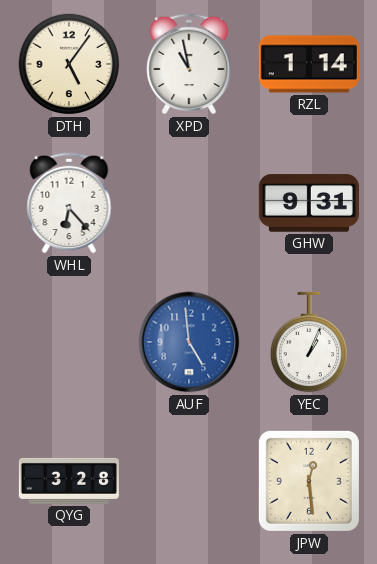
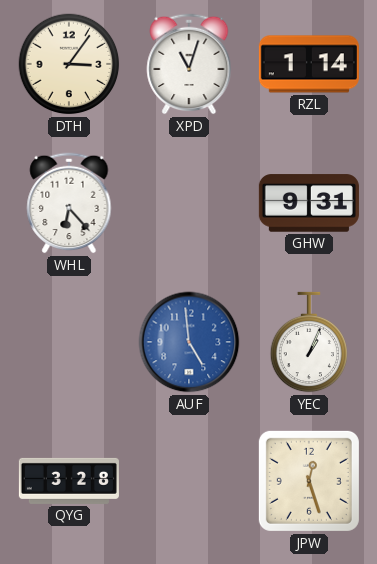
DTH: 5:06 -> 3:06
XPD: 10:58 -> 11:03
JPW: 12:29 -> 12:27
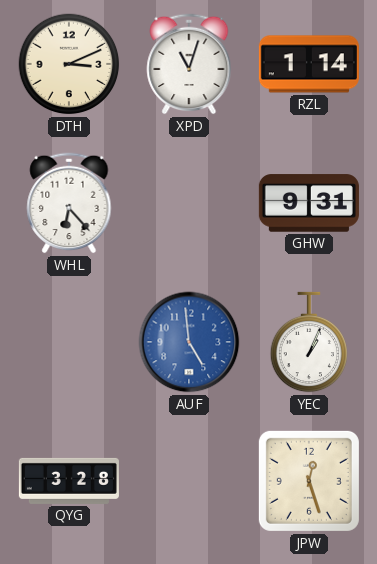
DTH: 3:06 -> 3:11
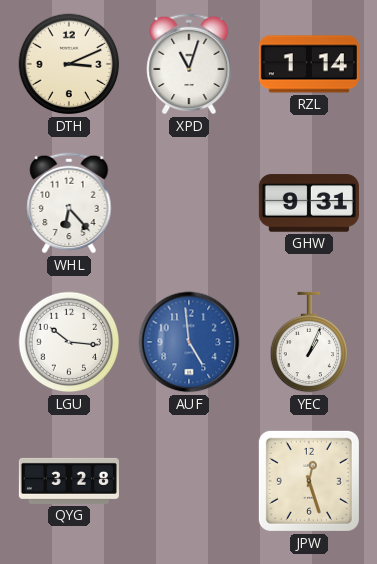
LGU: none -> 10:16
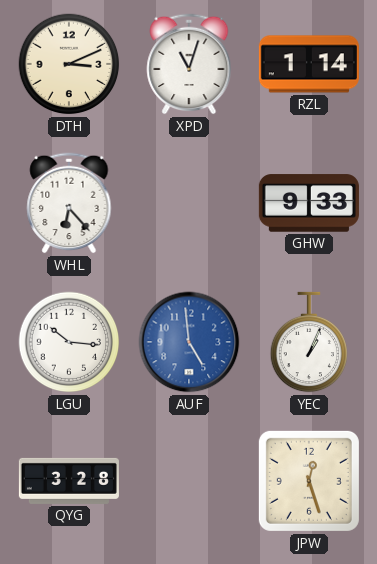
GHW: 9:31 -> 9:33
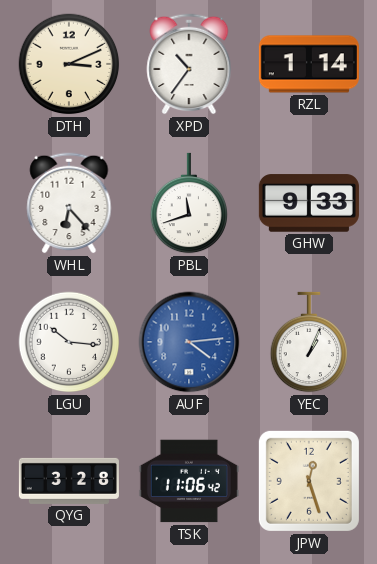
XPD: 11:03 -> 10:36
PBL: none -> 11:42
AUF: 4:59 -> 4:14
TSK: none -> 11:06
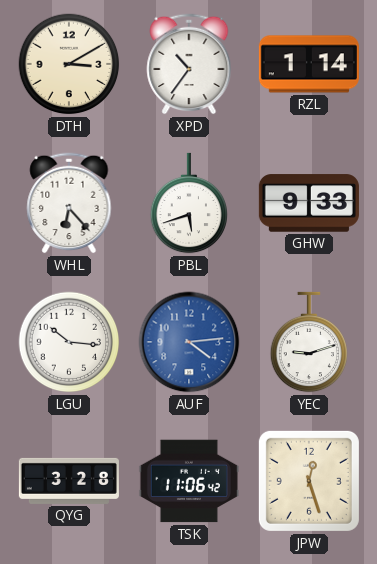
DTH: 3:11 -> 3:10
PBL: 11:42 -> 5:42
YEC: 1:04 -> 9:12
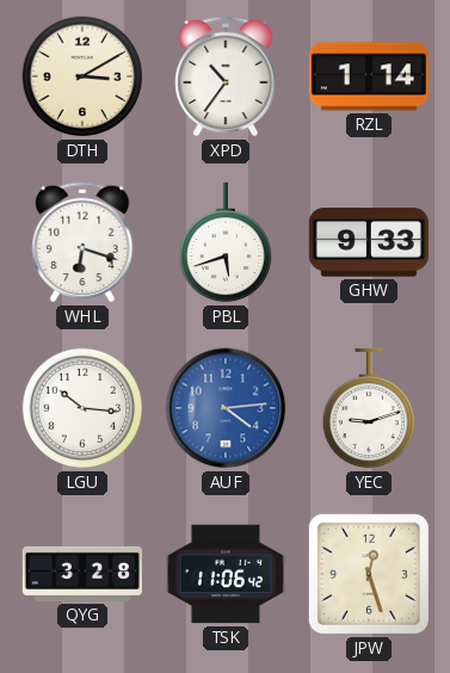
WHL: 6:23 -> 6:18
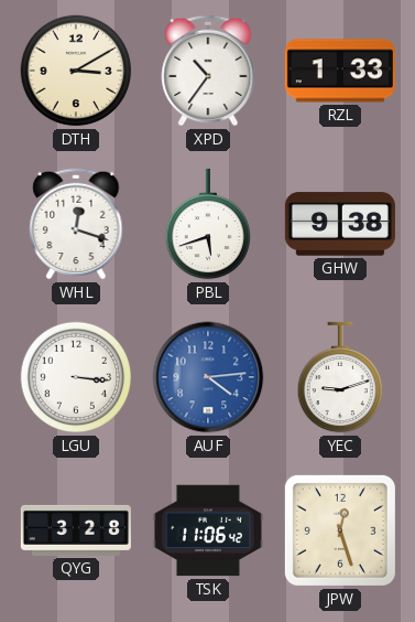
RZL: 1:14 -> 1:33
WHL: 6:18 -> 12:18
GHW: 9:33 -> 9:38
LGU: 10:16 -> 3:16
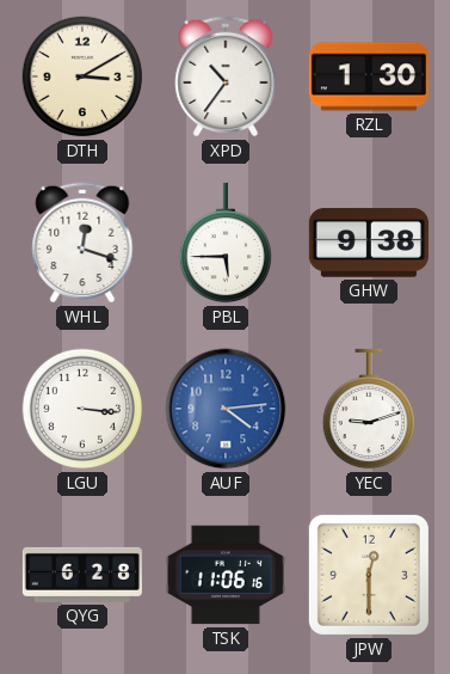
RZL: 1:33 -> 1:30
PBL: 5:42 -> 5:45
QYG: 3:28 -> 6:28
TSK: 11:06:42 -> 11:06:16
JPW: 12:27 -> 12:30
